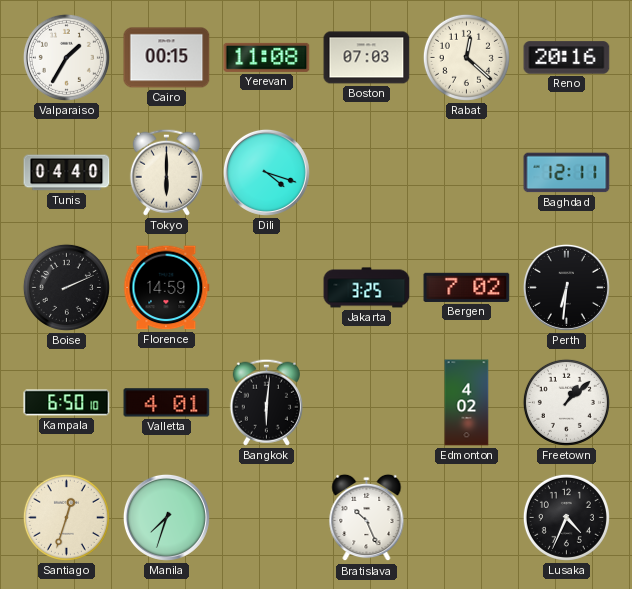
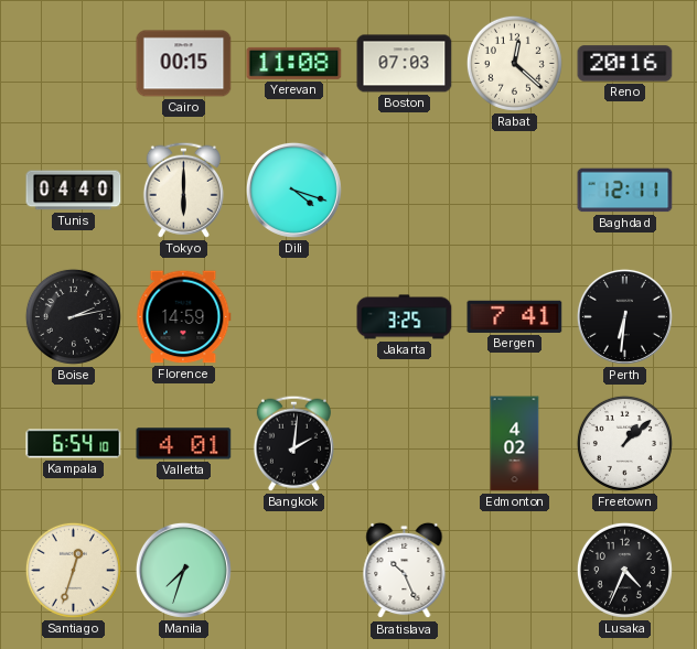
Valparaiso: 1:35 -> none
Boise: 2:11 -> 2:13
Bergen: 7:02 -> 7:41
Kampala: 6:50 -> 6:54
Bangkok: 6:01 -> 2:01
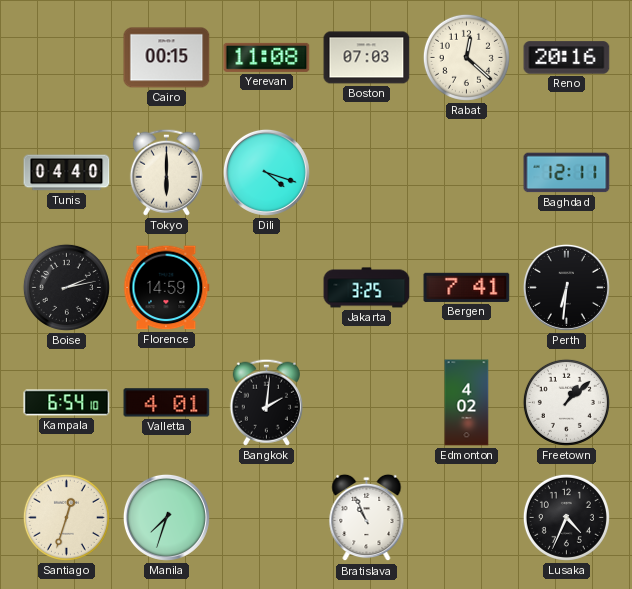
Bratislava: 10:26 -> 10:56
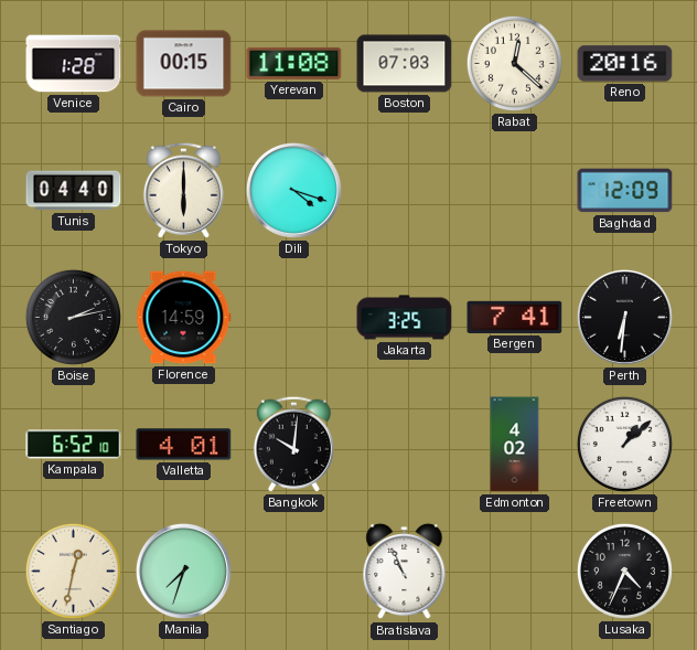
Venice: none -> 1:28
Baghdad: 12:11 -> 12:09
Kampala: 6:54 -> 6:52
Bangkok: 2:01 -> 10:01
Santiago: 12:33 -> 12:32
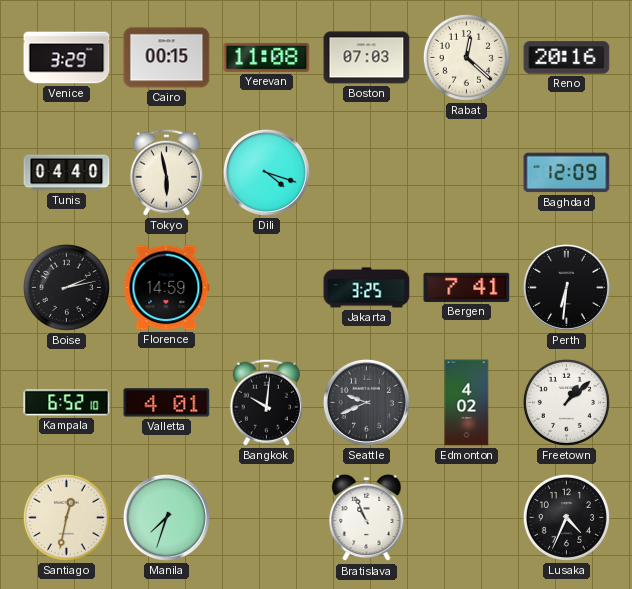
Venice: 1:28 -> 3:29
Tokyo: 6:00 -> 5:58
Seattle: none -> 9:41
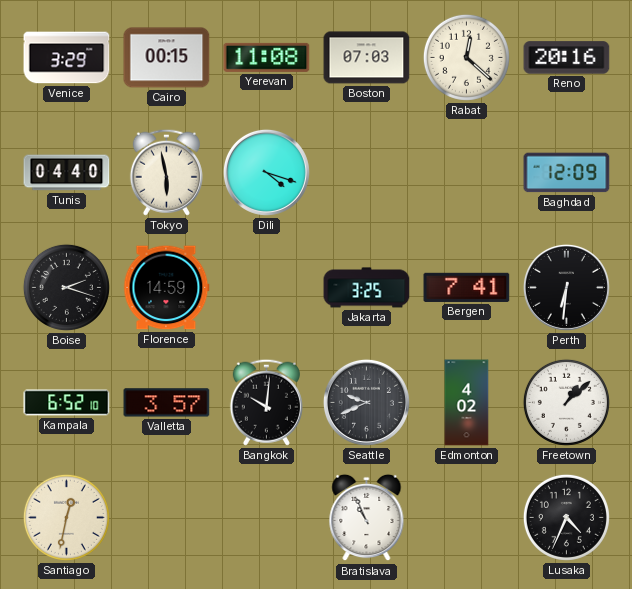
Boise: 2:13 -> 2:18
Valletta: 4:01 -> 3:57
Manila: 7:33 -> none
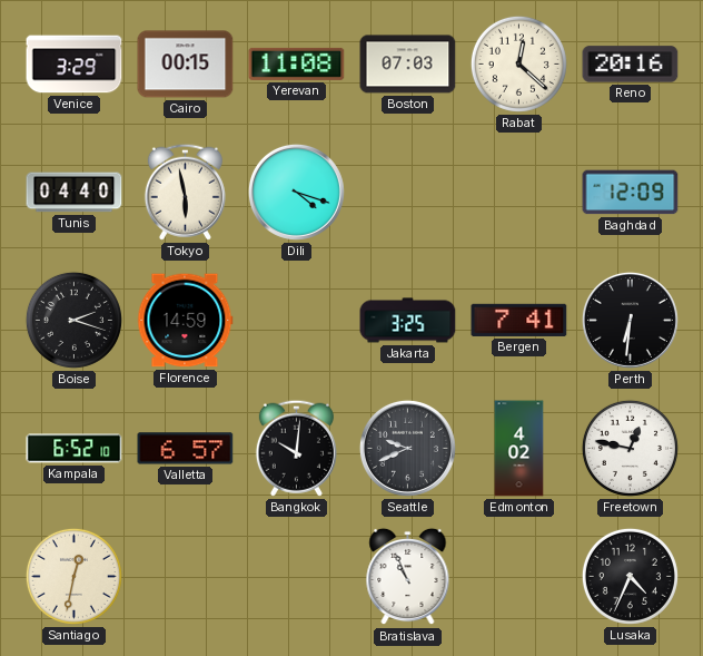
Valletta: 3:57 -> 6:57
Freetown: 1:08 -> 12:47
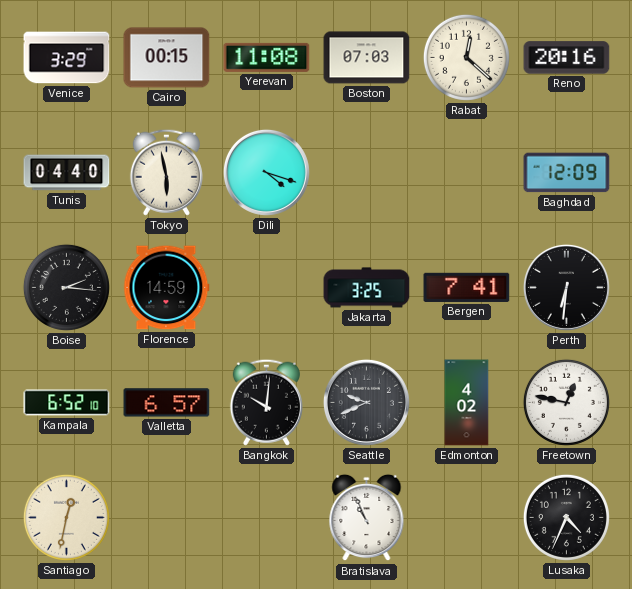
Boise: 2:18 -> 2:16
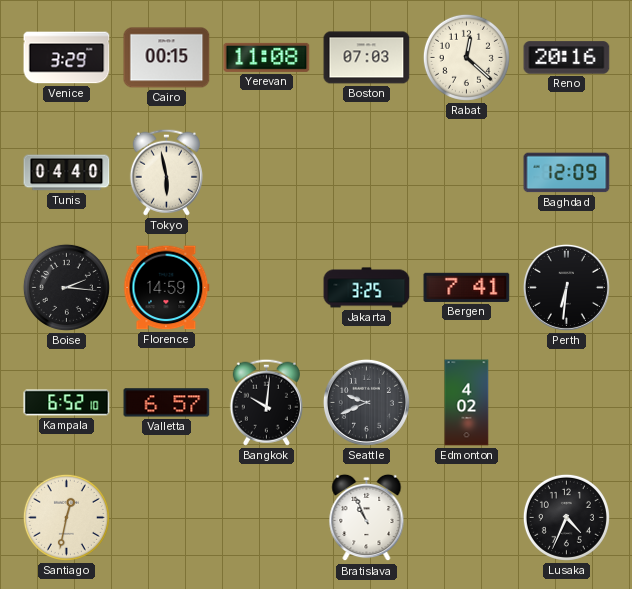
Dili: 4:18 -> none
Freetown: 12:47 -> none
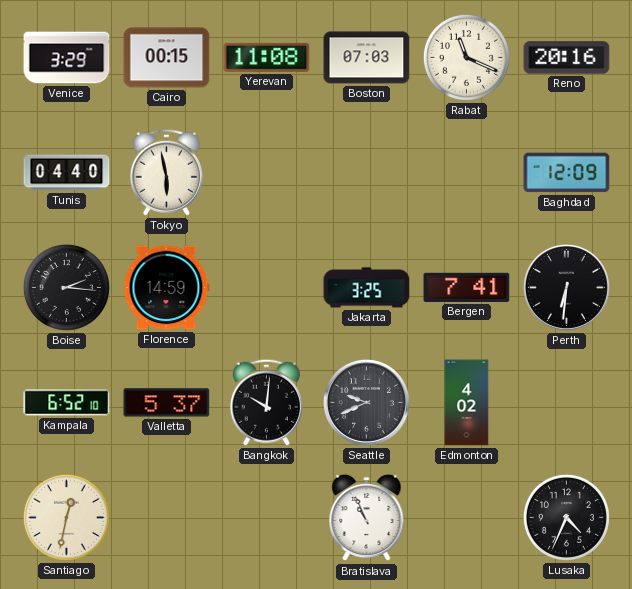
Rabat: 12:22 -> 11:19
Valletta: 6:57 -> 5:37
